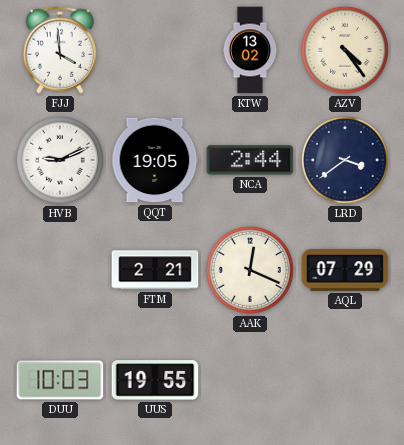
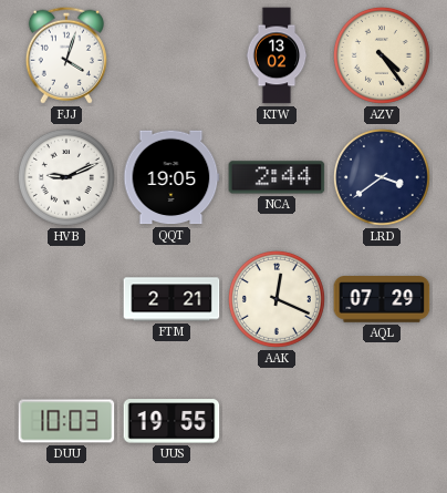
FJJ: 3:59 -> 4:03
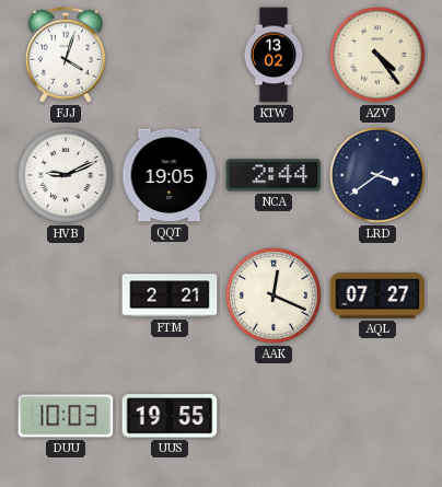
AQL: 07:29 -> 07:27
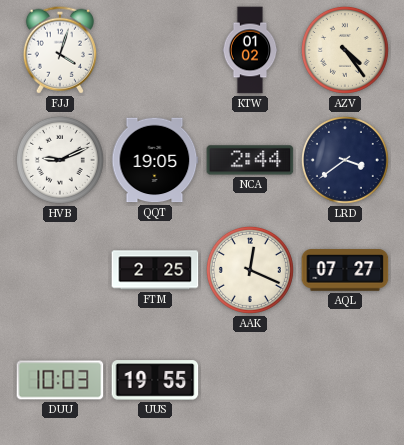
KTW: 13:02 -> 01:02
FTM: 2:21 -> 2:25
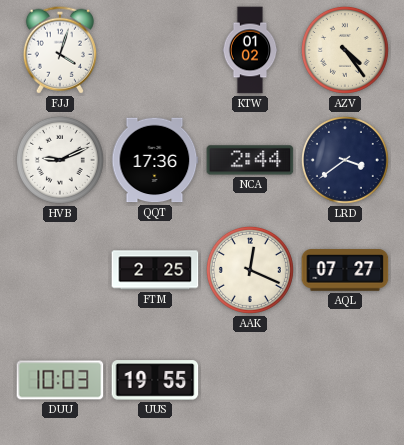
QQT: 19:05 -> 17:36
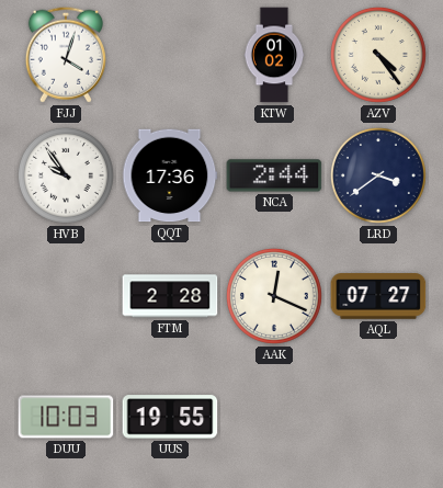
HVB: 9:11 -> 9:54
FTM: 2:25 -> 2:28
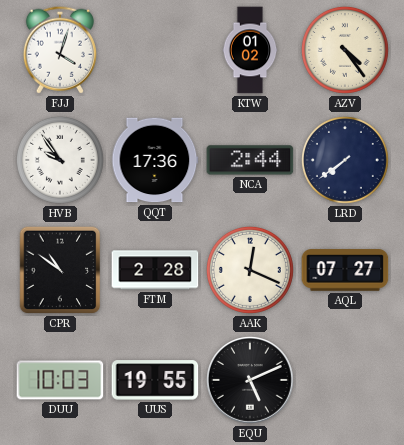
LRD: 3:39 -> 7:39
CPR: none -> 10:51
EQU: none -> 5:11
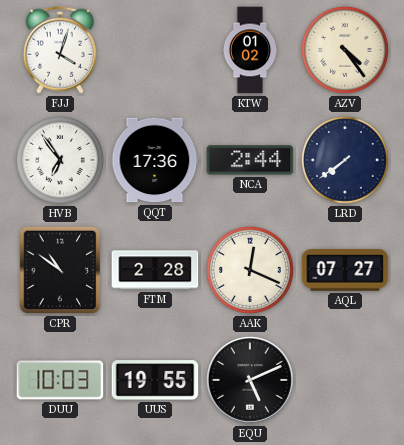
HVB: 9:54 -> 6:54
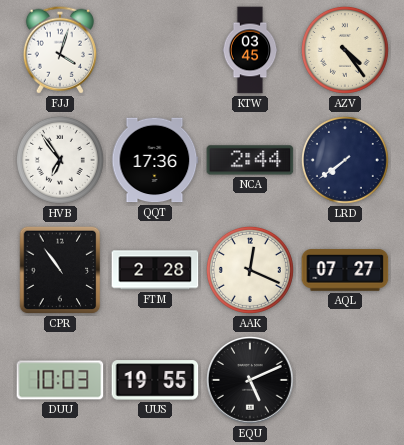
KTW: 01:02 -> 03:45
CPR: 10:51 -> 10:54
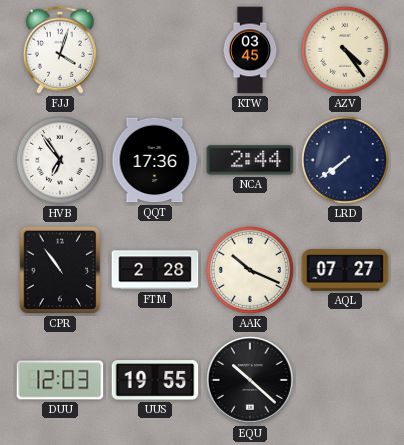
AAK: 12:19 -> 10:19
DUU: 10:03 -> 12:03
EQU: 5:11 -> 10:22
